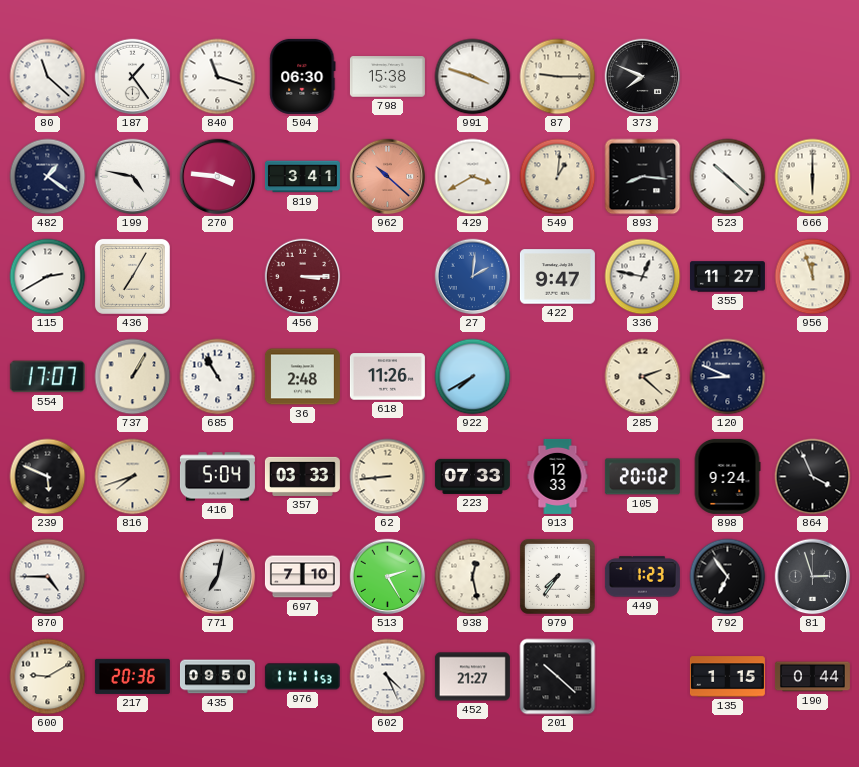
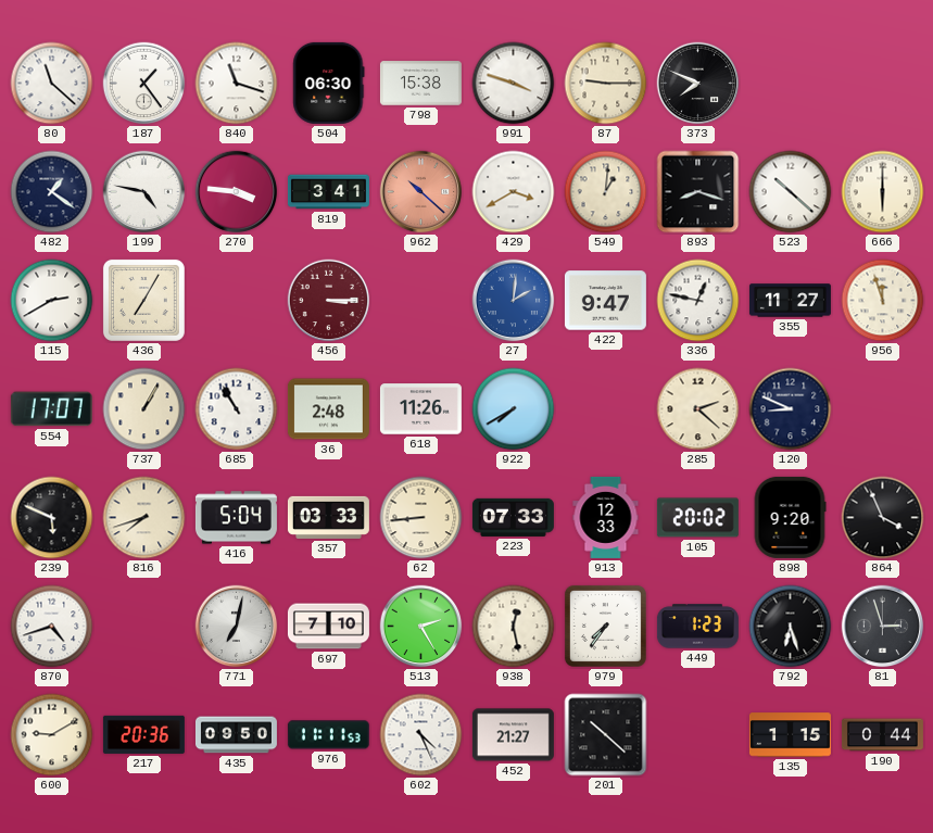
893: 8:16 -> 8:18
898: 9:24 -> 9:20
870: 4:45 -> 4:42
792: 6:54 -> 6:27
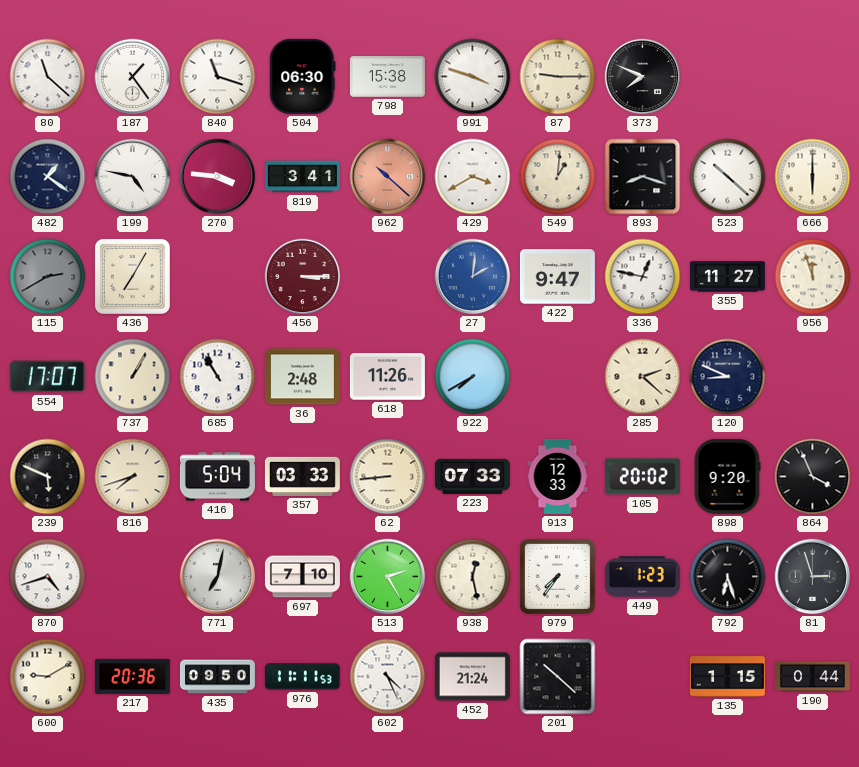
115 dial: white -> grey
452: 21:27 -> 21:24
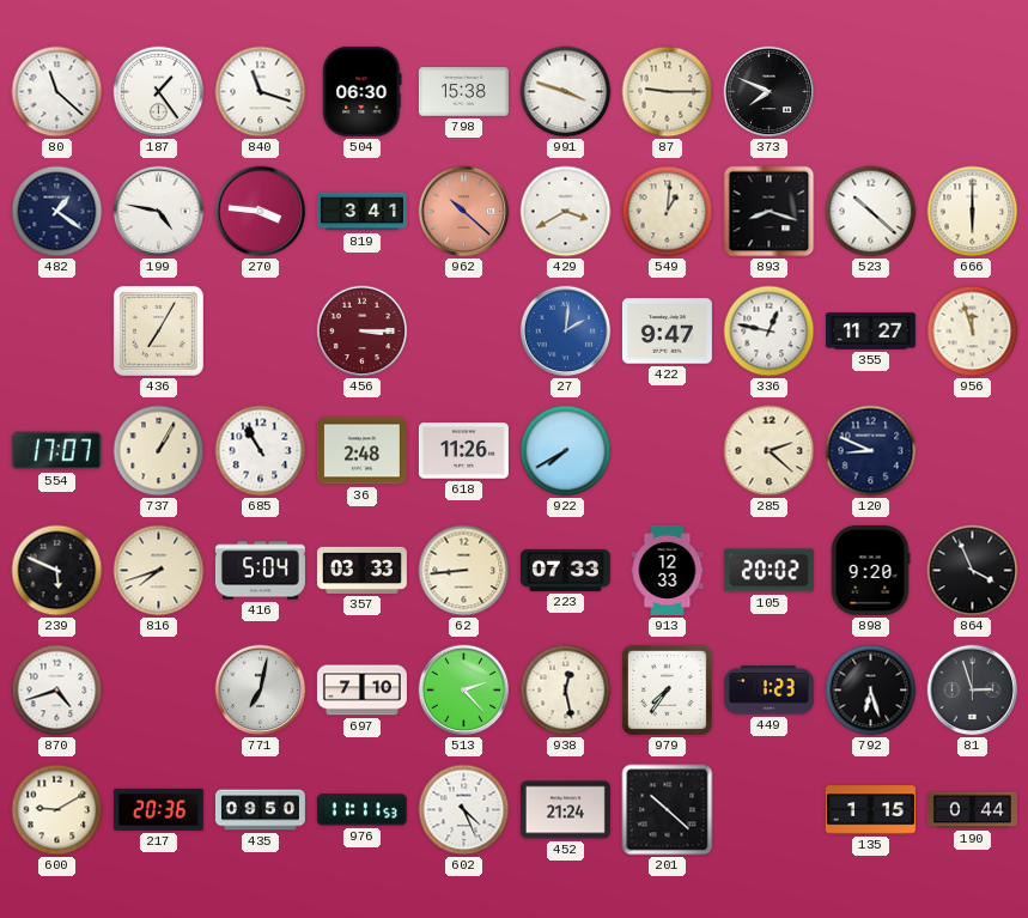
115: 2:40 -> none
513: 2:25 -> 2:23
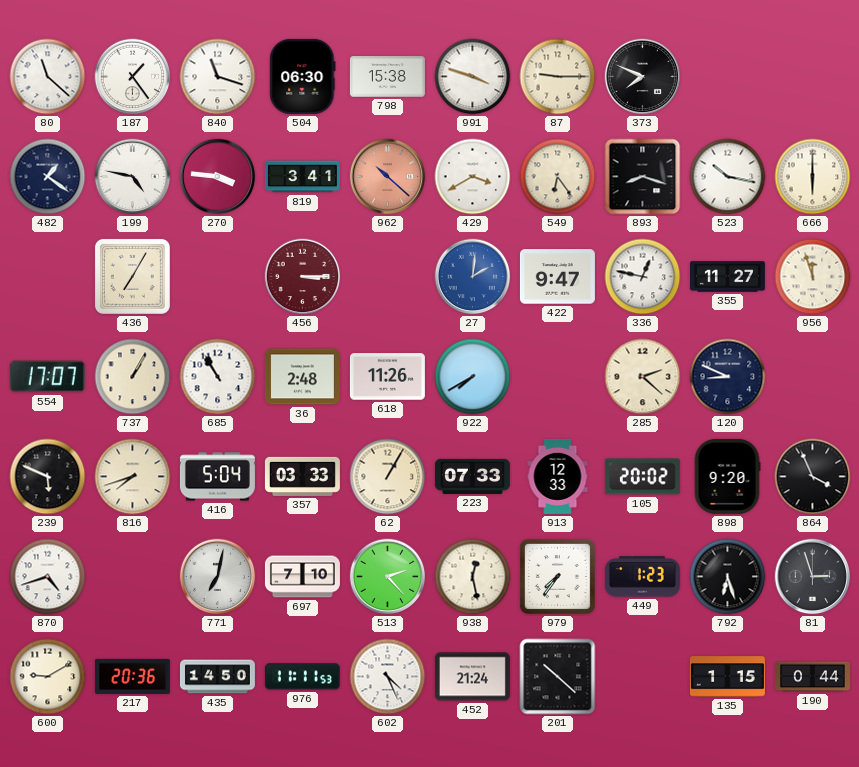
549: 1:01 -> 6:24
523: 10:22 -> 10:17
62: 8:44 -> 1:05
435: 09:50 -> 14:50
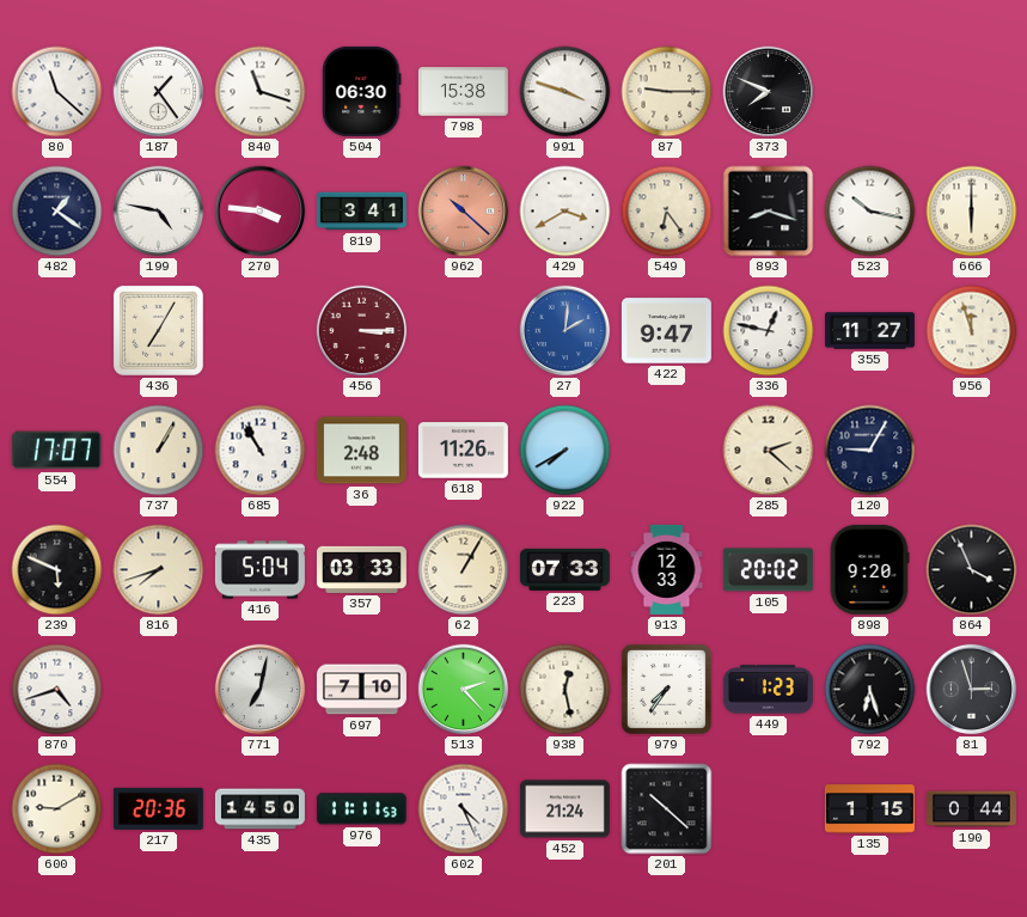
120: 8:49 -> 9:05
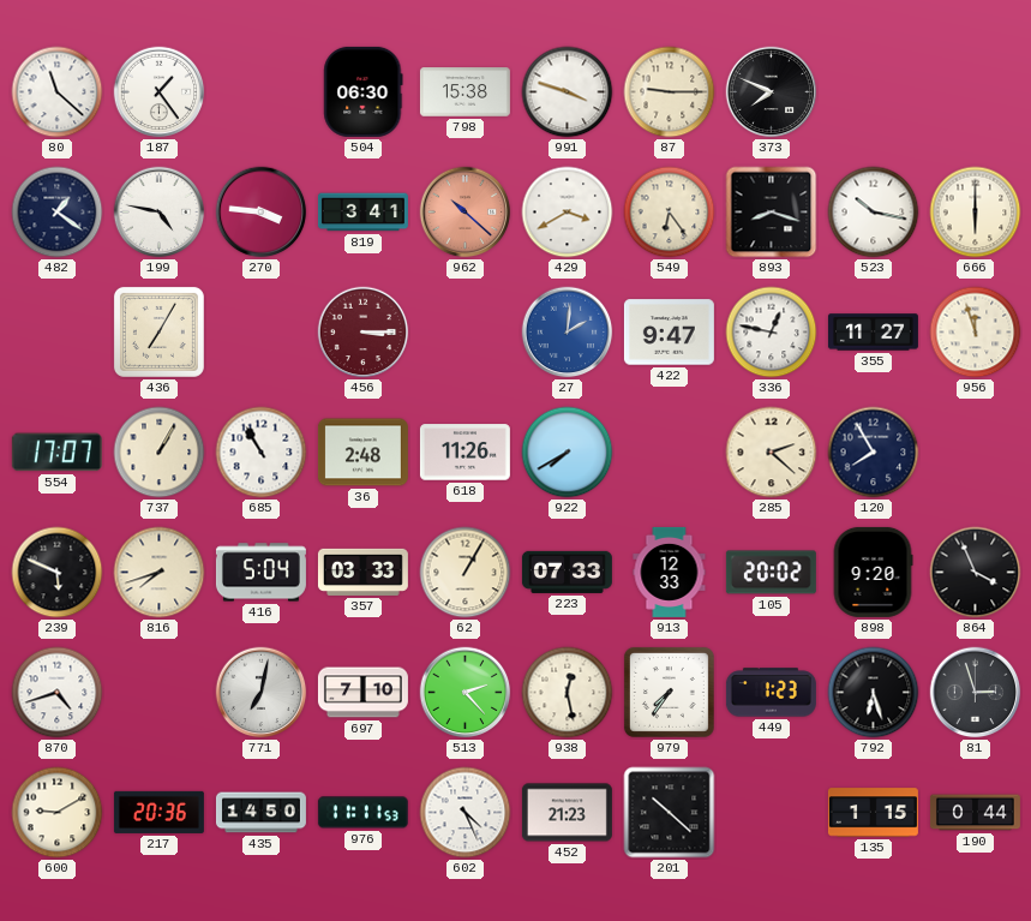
840: 11:18 -> none
120: 9:05 -> 7:55
452: 21:24 -> 21:23
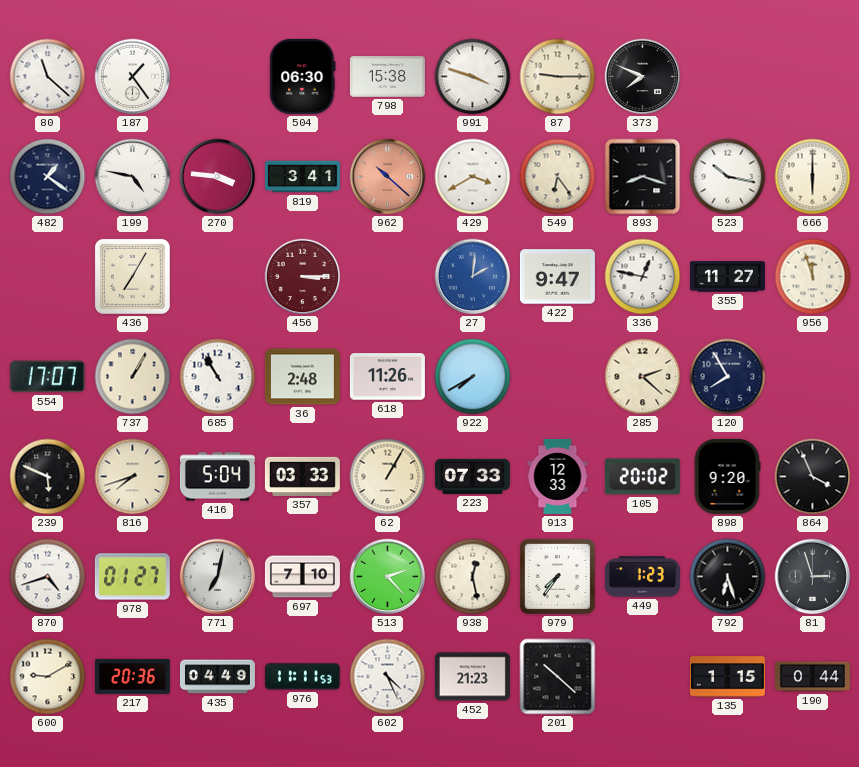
978: none -> 01:27
435: 14:50 -> 04:49
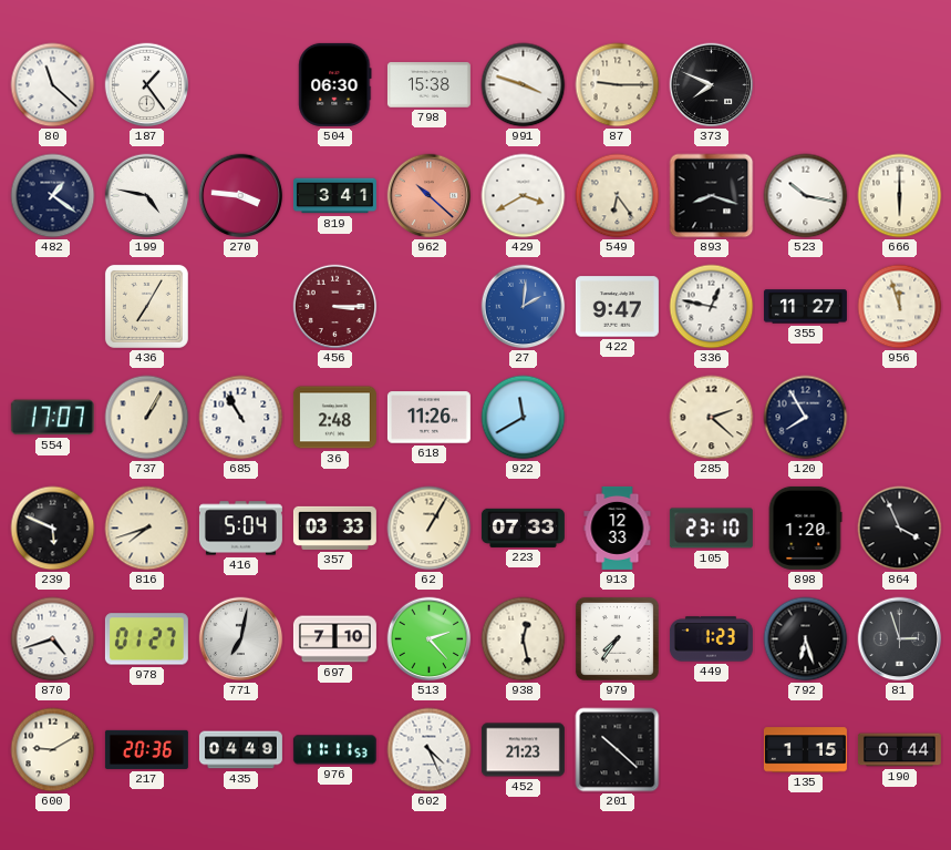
922: 7:40 -> 11:40
105: 20:02 -> 23:10
898: 9:20 -> 1:20
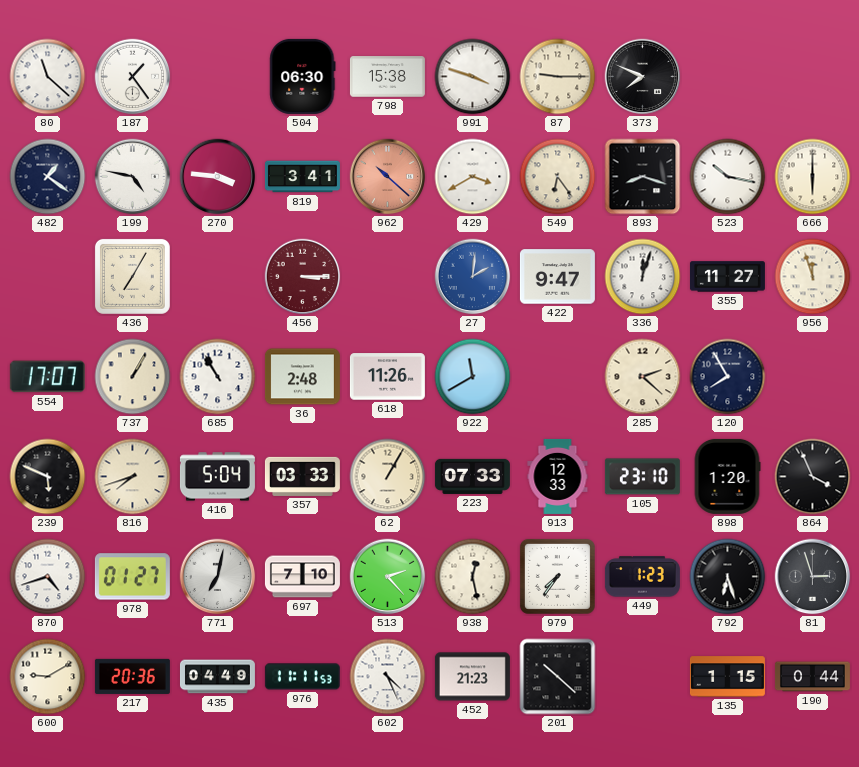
336: 12:47 -> 12:03
